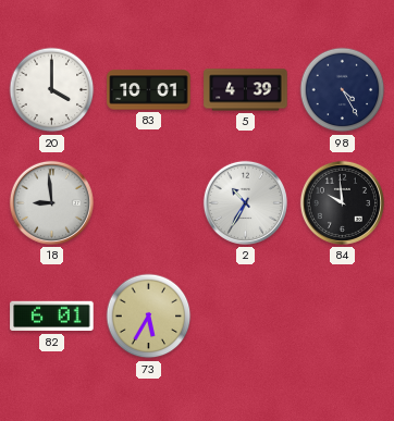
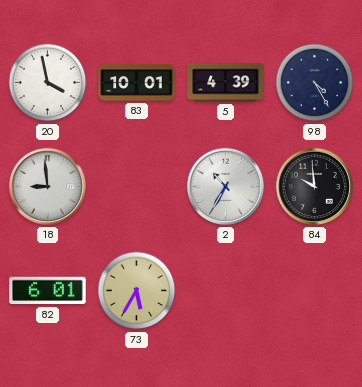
20: 4:00 -> 3:58
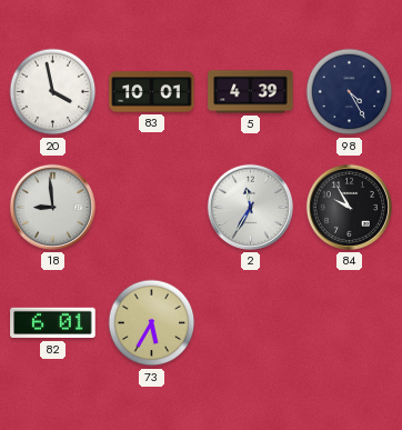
2: 10:35 -> 11:35
84: 9:59 -> 9:55
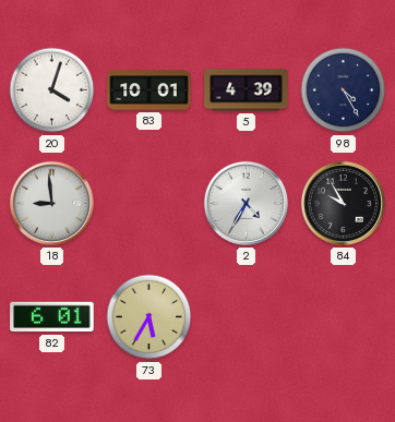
20: 3:58 -> 4:03
2: 11:35 -> 4:35
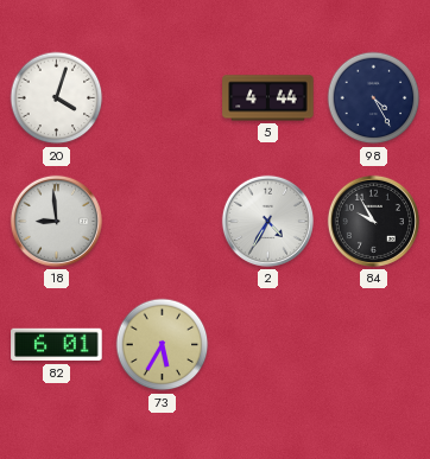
83: 10:01 -> none
5: 4:39 -> 4:44
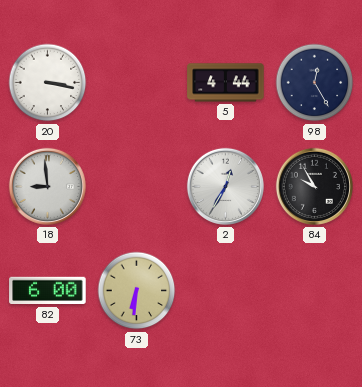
20: 4:03 -> 3:17
98: 4:25 -> 12:25
2: 4:35 -> 12:35
82: 6:01 -> 6:00
73: 5:35 -> 6:31
